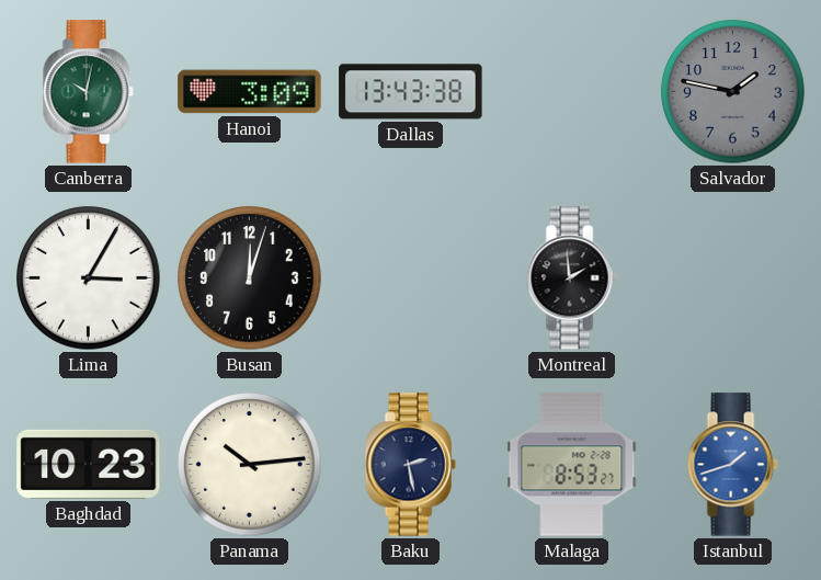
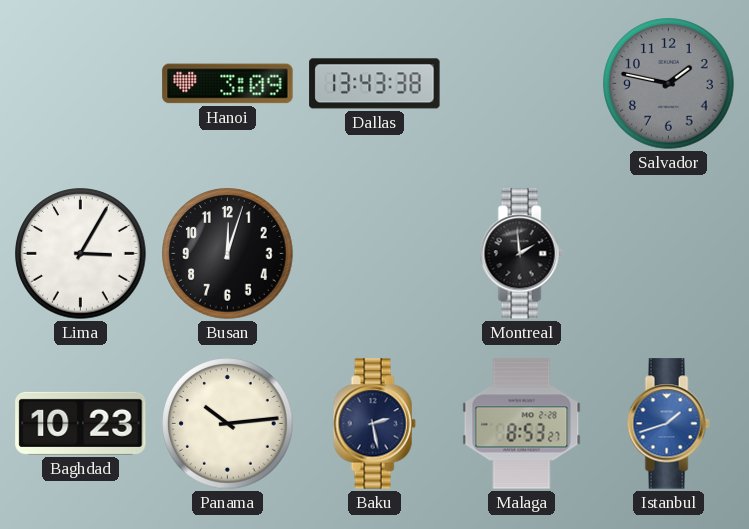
Canberra: 10:02 -> none
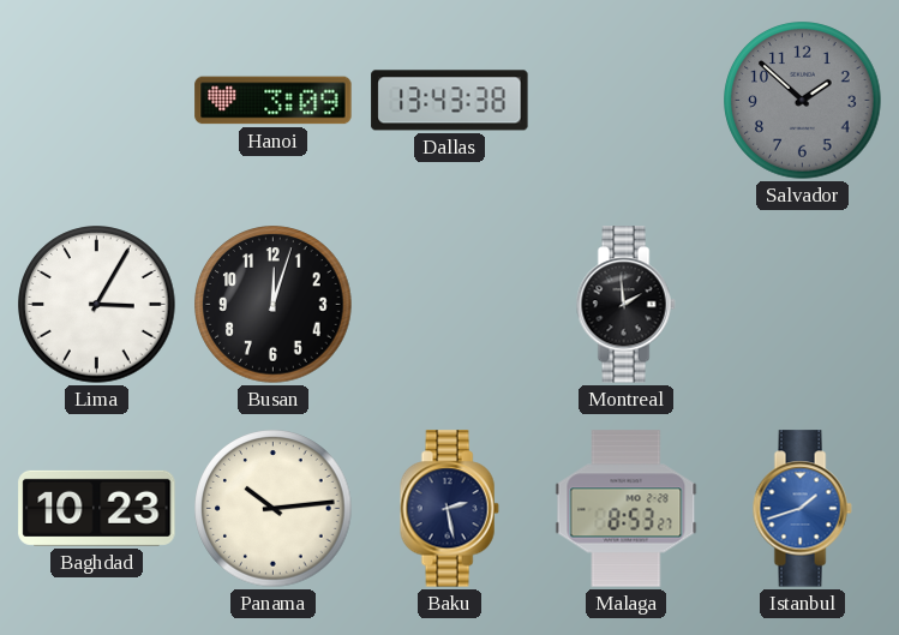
Salvador: 1:47 -> 1:52
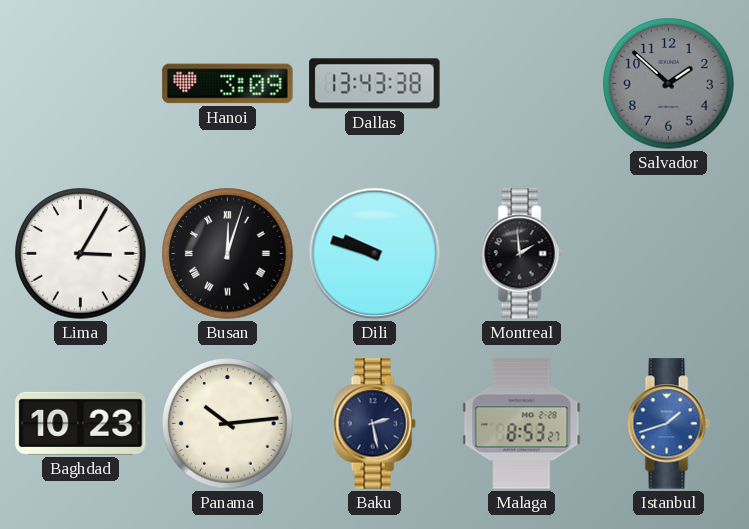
Busan numerals: Arabic -> Roman
Dili: none -> 9:48
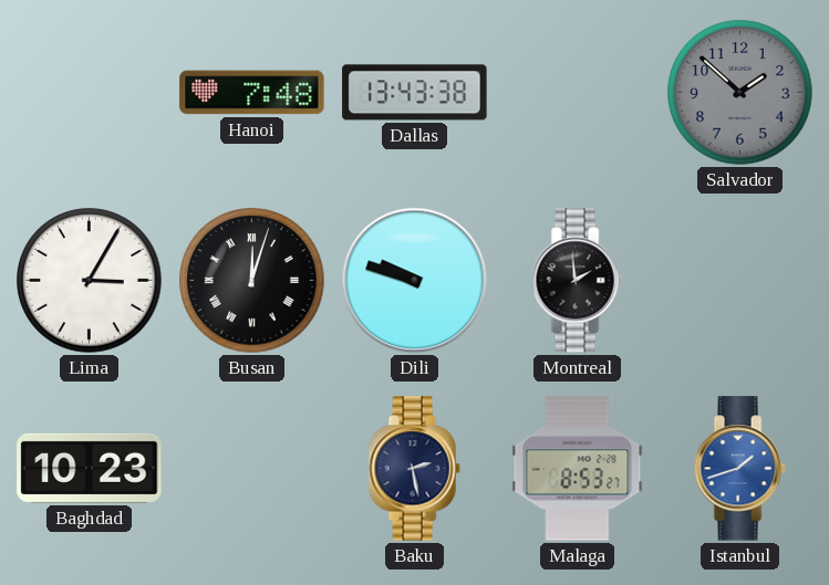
Hanoi: 3:09 -> 7:48
Panama: 10:14 -> none
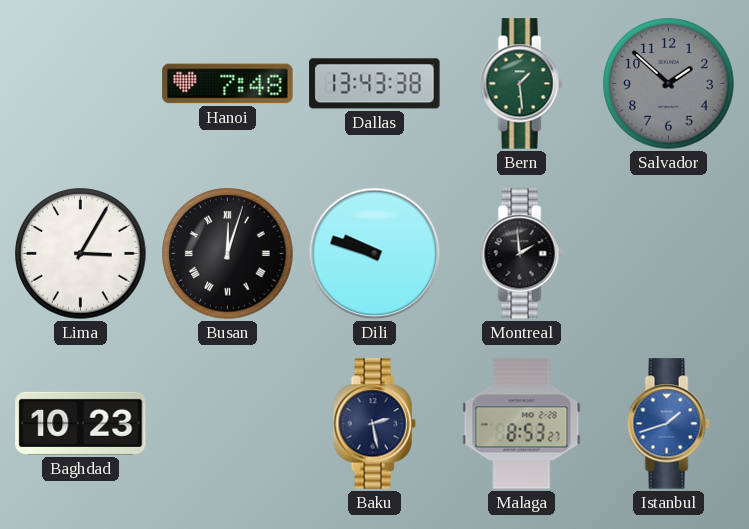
Bern: none -> 1:29
